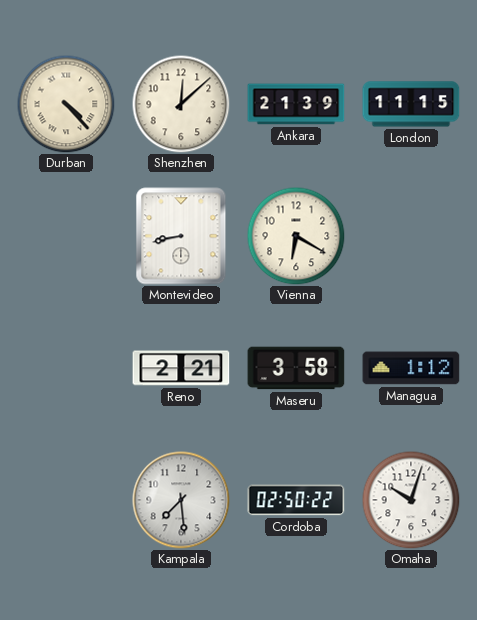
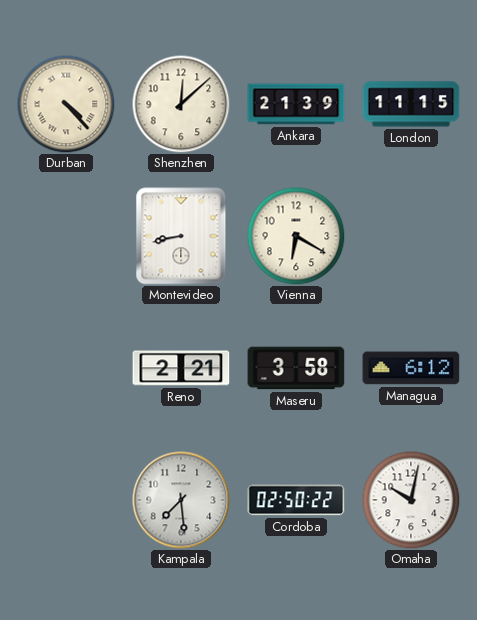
Managua: 1:12 -> 6:12
Omaha: 10:03 -> 10:02
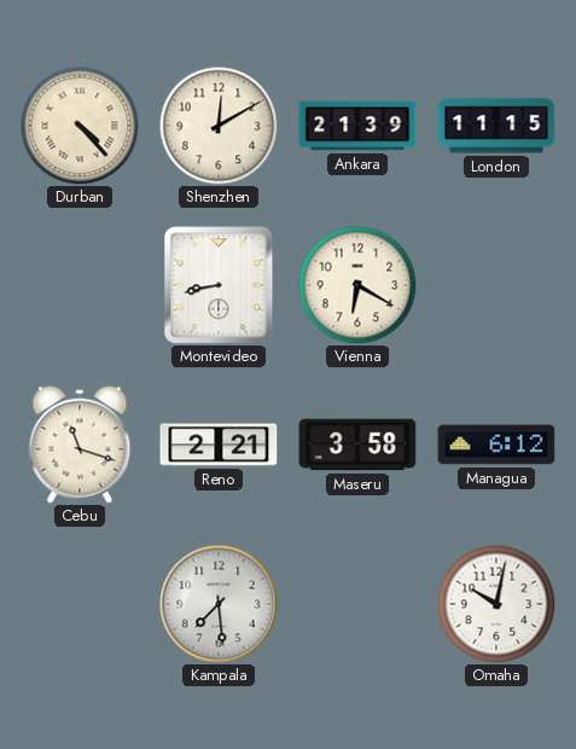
Shenzhen: 12:08 -> 12:10
Cebu: none -> 11:18
Cordoba: 02:50 -> none
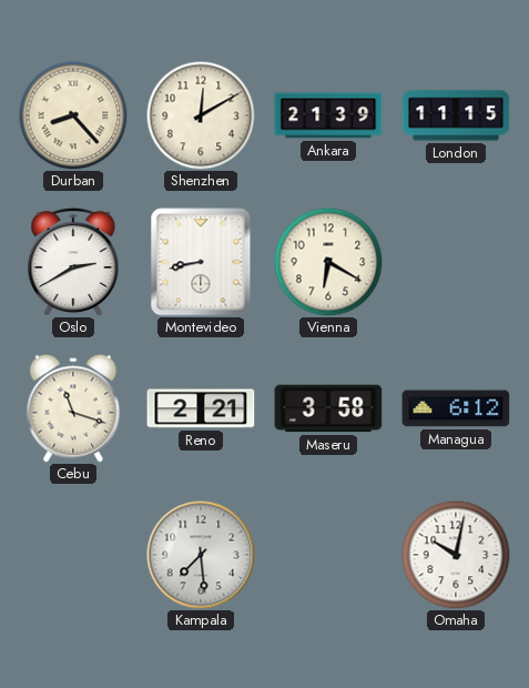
Durban: 4:23 -> 8:23
Oslo: none -> 2:40
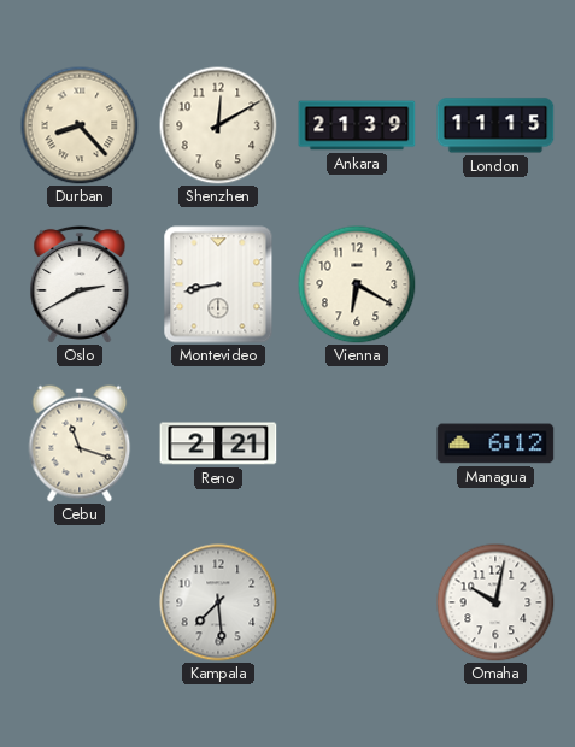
Maseru: 3:58 -> none
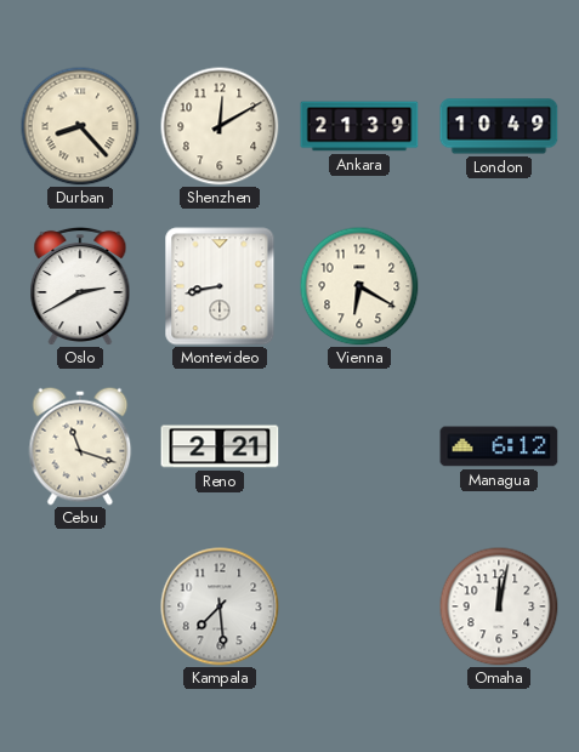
London: 11:15 -> 10:49
Omaha: 10:02 -> 12:02
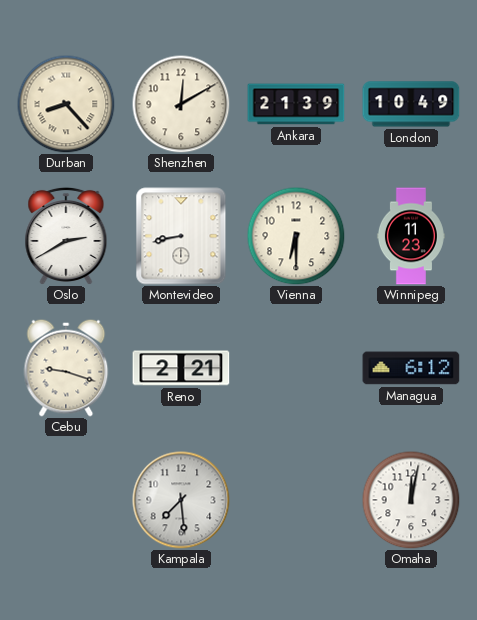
Vienna: 6:20 -> 6:30
Winnipeg: none -> 11:23
Cebu: 11:18 -> 9:18
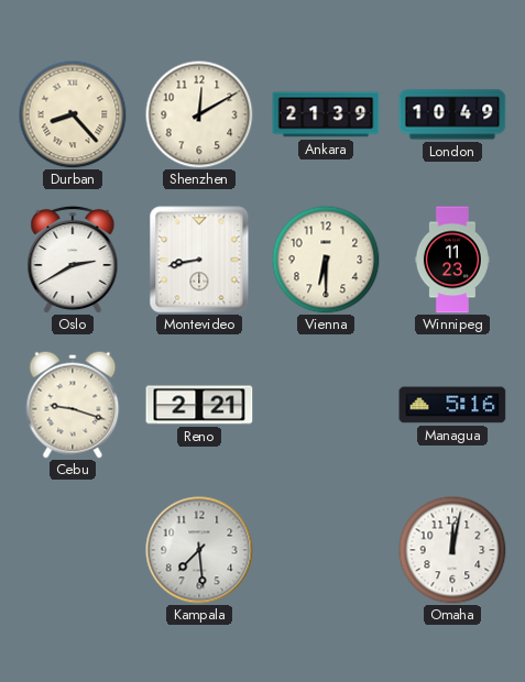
Managua: 6:12 -> 5:16
